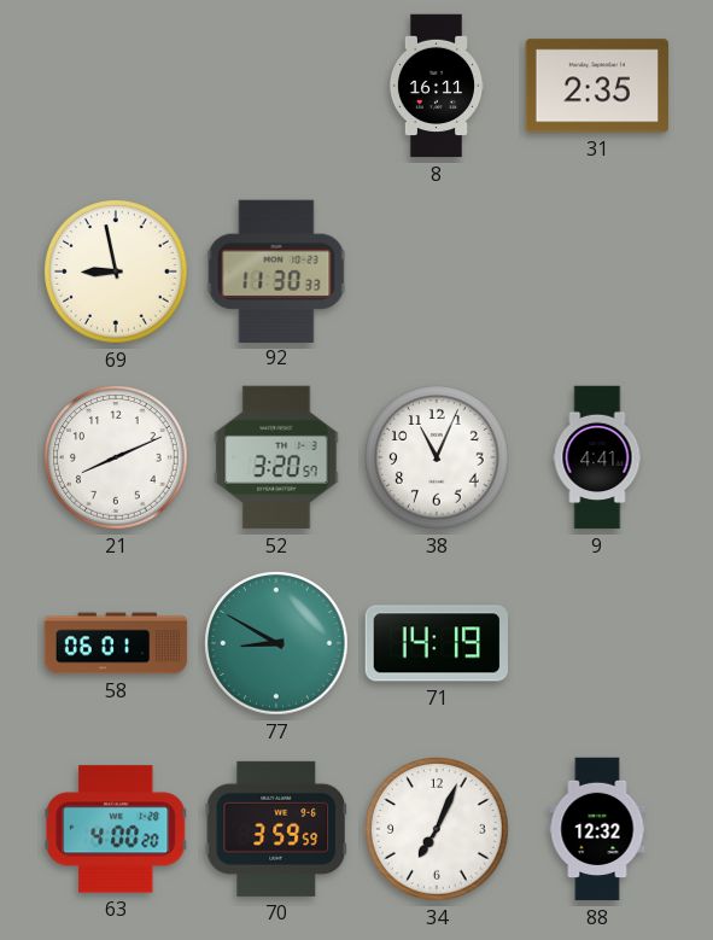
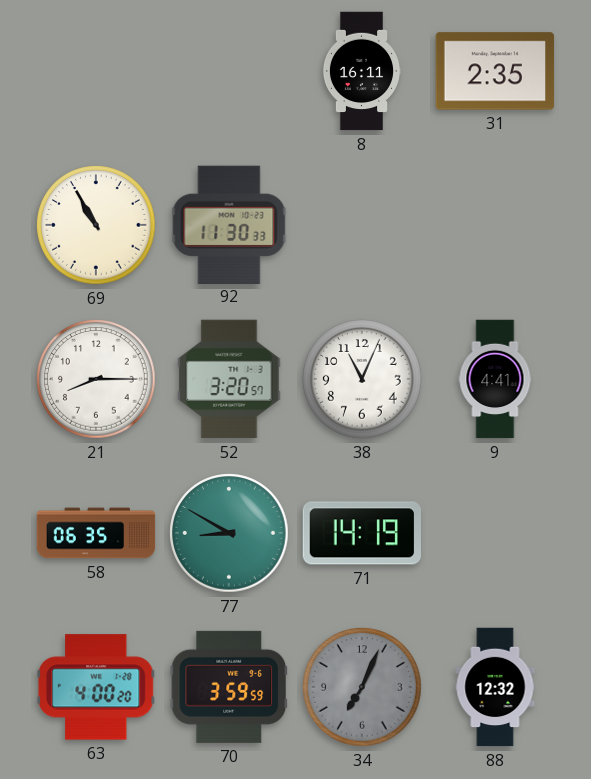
69: 8:58 -> 10:55
21: 8:11 -> 8:15
58: 06:01 -> 06:35
34 dial: white -> grey
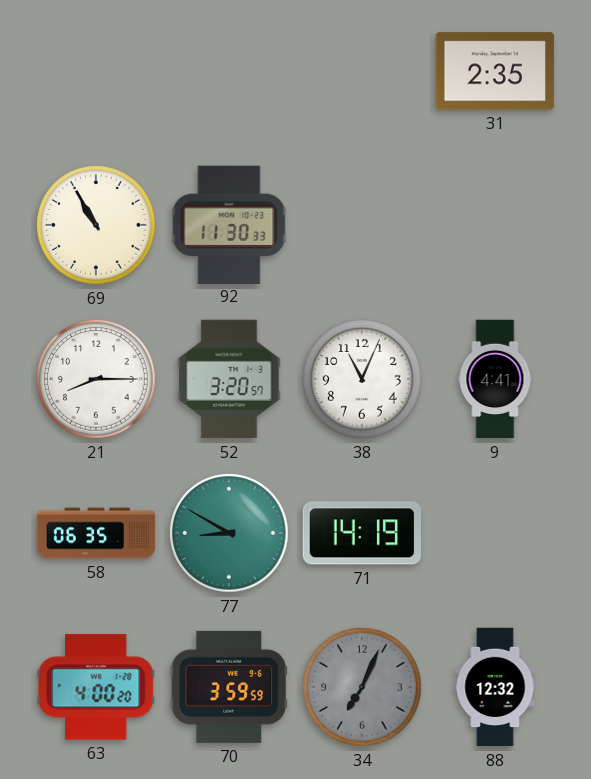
8: 16:11 -> none
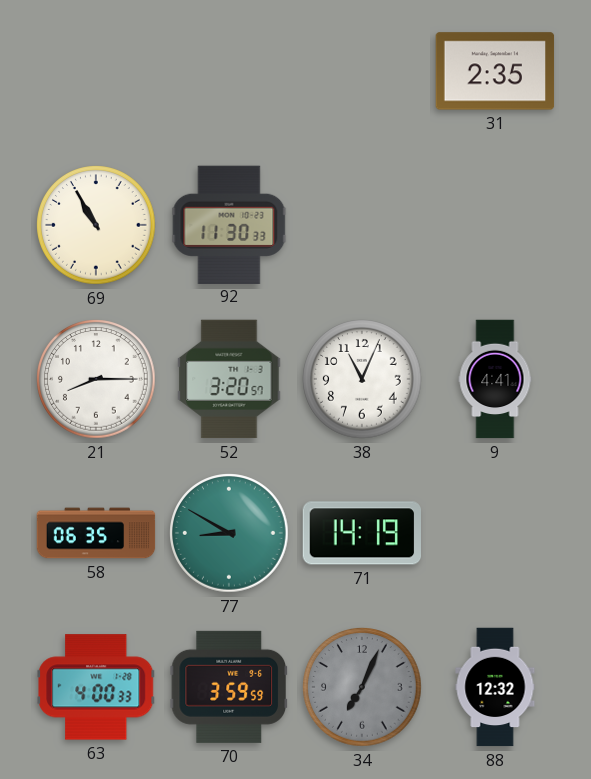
63: 4:00:20 -> 4:00:33
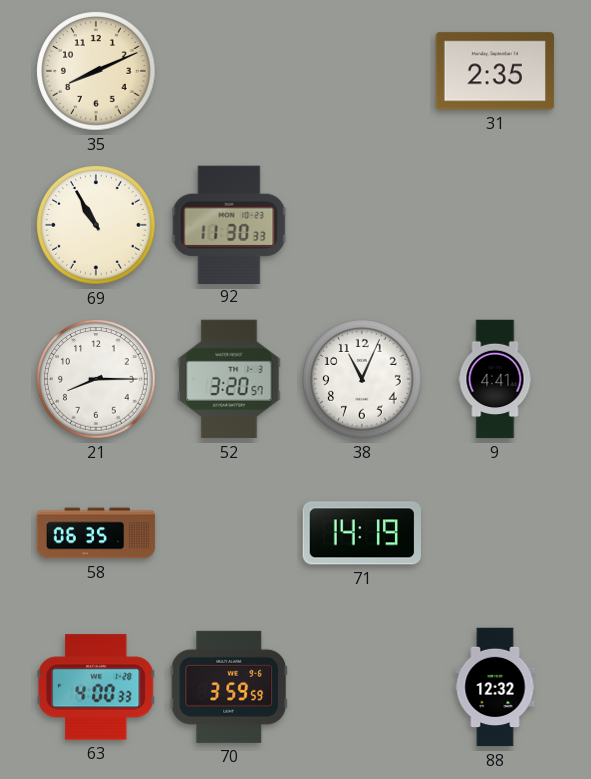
35: none -> 8:11
77: 8:50 -> none
34: 7:04 -> none
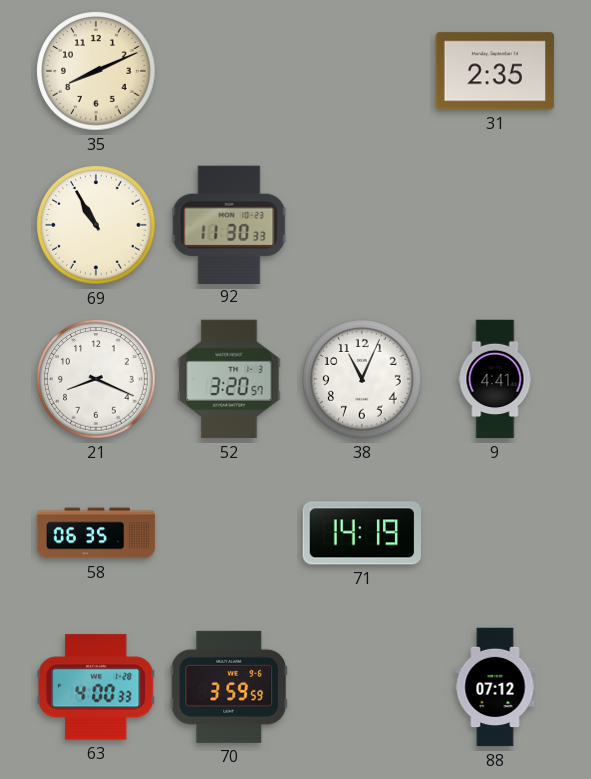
21: 8:15 -> 8:19
88: 12:32 -> 07:12
